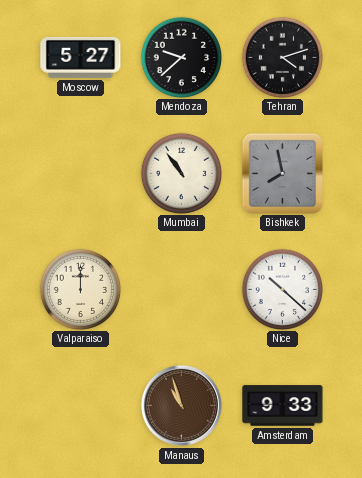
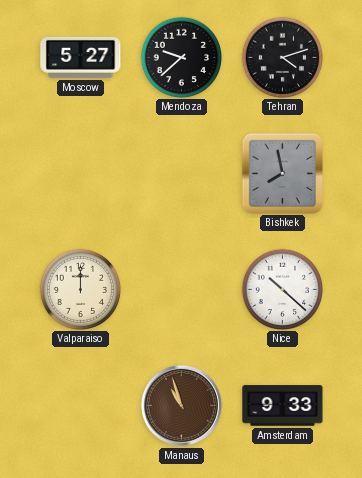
Mumbai: 10:54 -> none
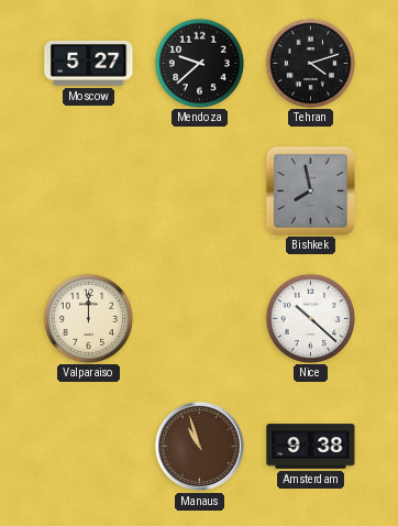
Amsterdam: 9:33 -> 9:38
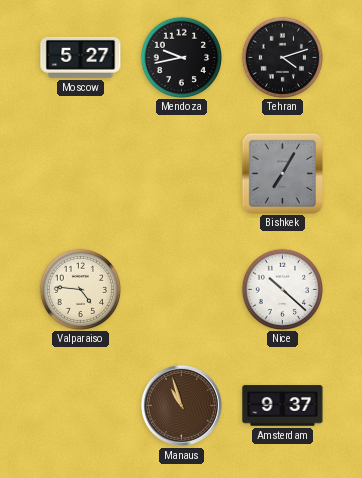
Mendoza: 9:38 -> 9:43
Bishkek: 7:58 -> 7:05
Valparaiso: 12:00 -> 4:46
Amsterdam: 9:38 -> 9:37
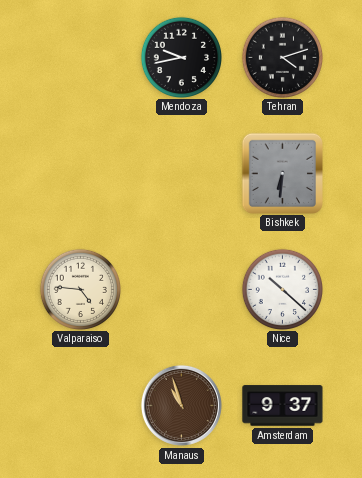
Moscow: 5:27 -> none
Bishkek: 7:05 -> 6:31
